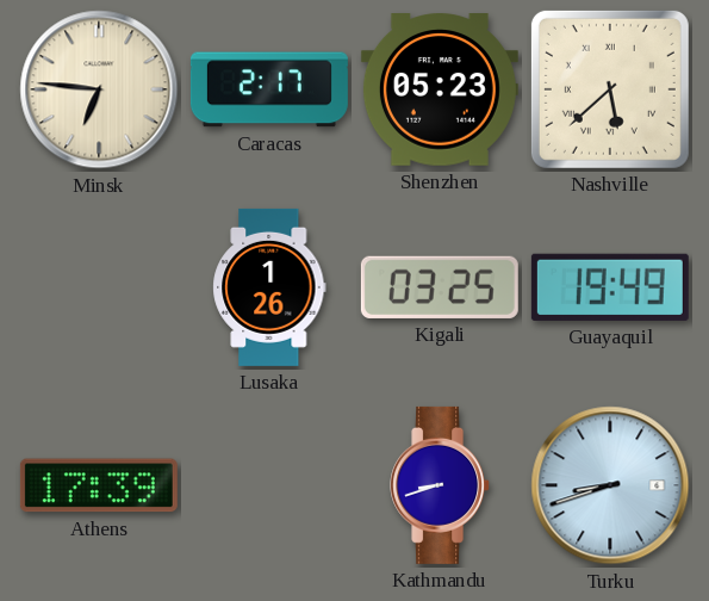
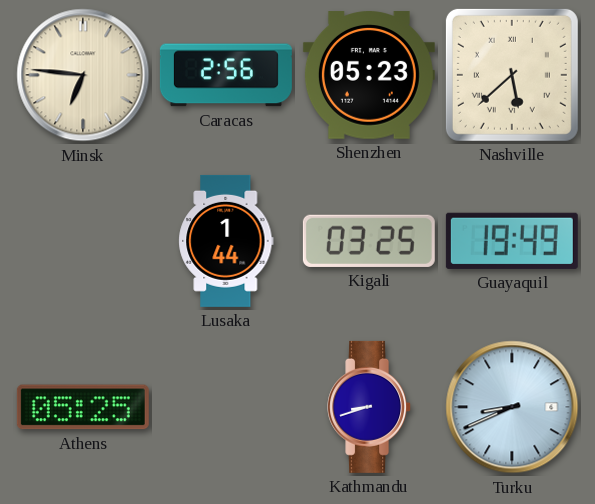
Caracas: 2:17 -> 2:56
Lusaka: 1:26 -> 1:44
Athens: 17:39 -> 05:25
Turku: 8:42 -> 8:41
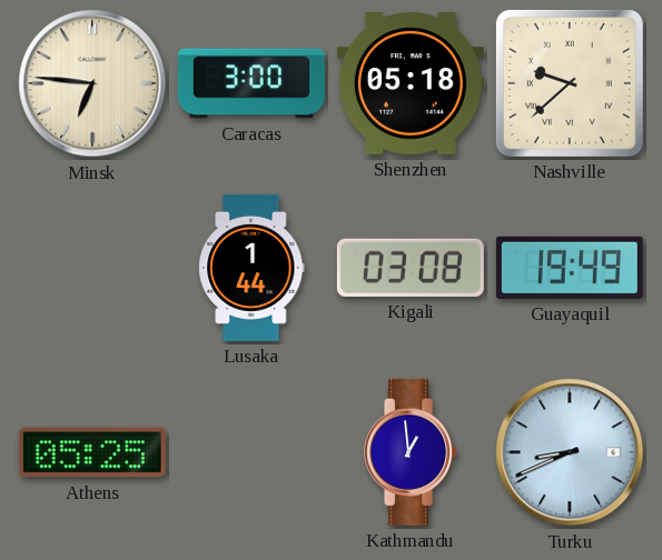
Caracas: 2:56 -> 3:00
Shenzhen: 05:23 -> 05:18
Nashville: 5:38 -> 9:38
Kigali: 03:25 -> 03:08
Kathmandu: 8:42 -> 12:59
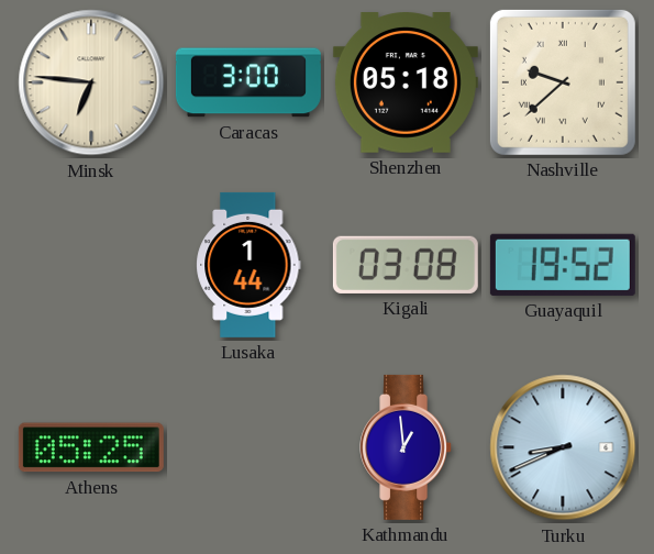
Guayaquil: 19:49 -> 19:52
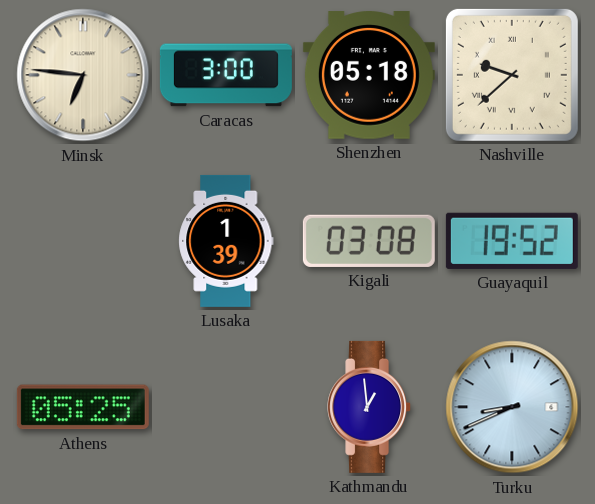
Lusaka: 1:44 -> 1:39
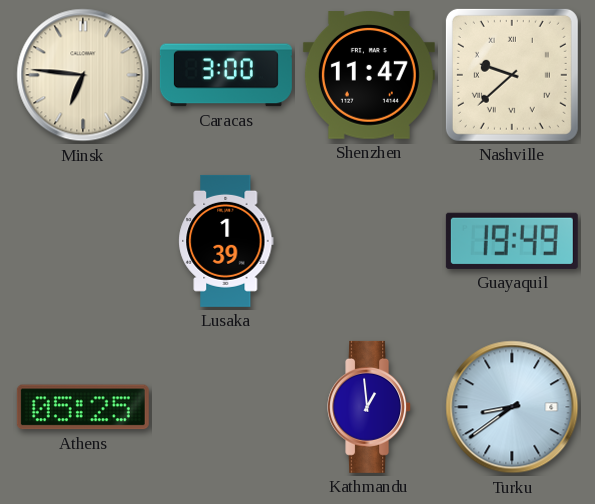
Shenzhen: 05:18 -> 11:47
Kigali: 03:08 -> none
Guayaquil: 19:52 -> 19:49
Turku: 8:41 -> 8:39
